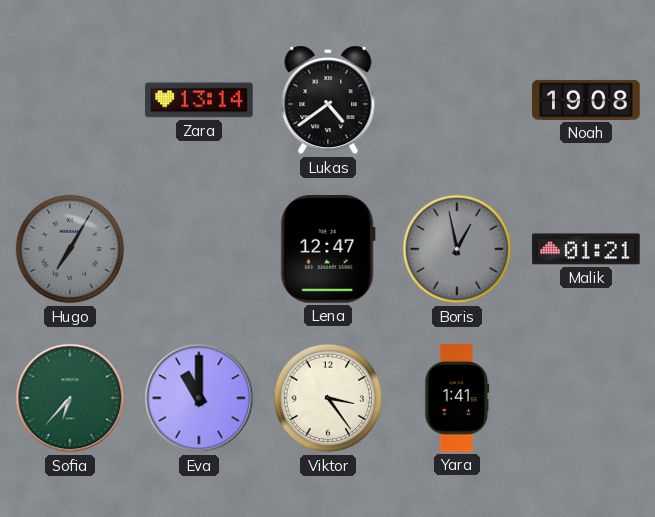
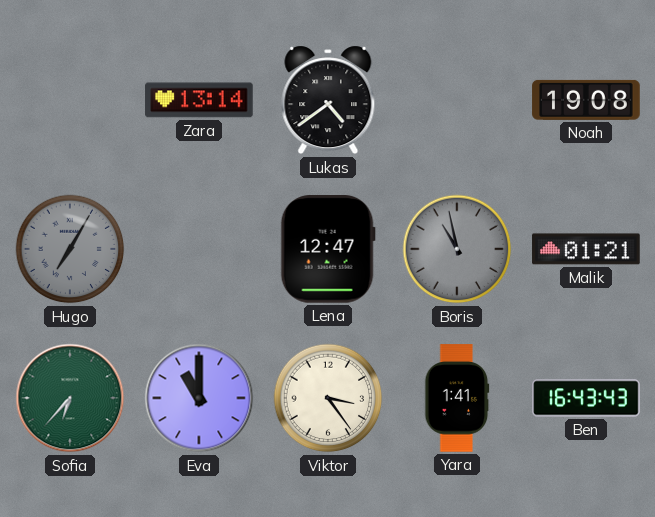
Boris: 12:58 -> 10:58
Ben: none -> 16:43
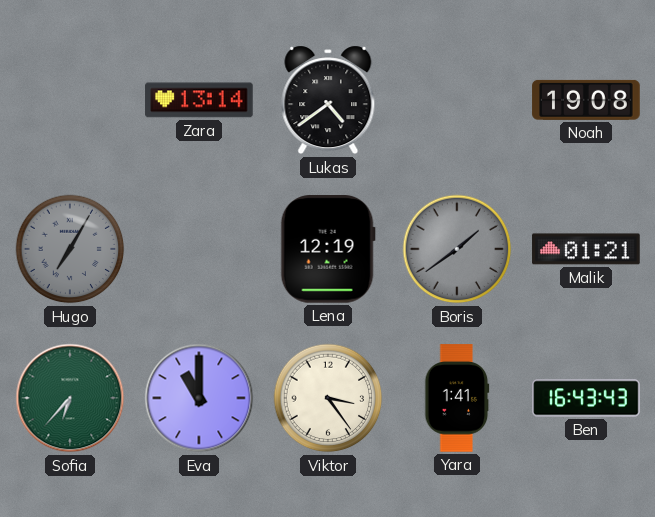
Lena: 12:47 -> 12:19
Boris: 10:58 -> 1:39
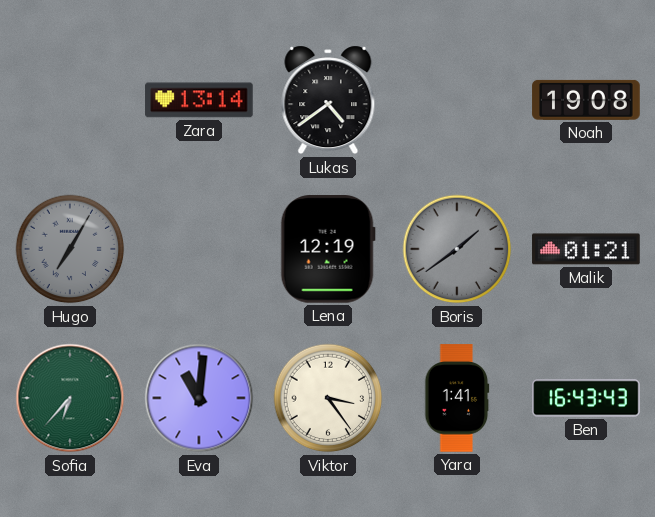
Eva: 11:00 -> 11:01
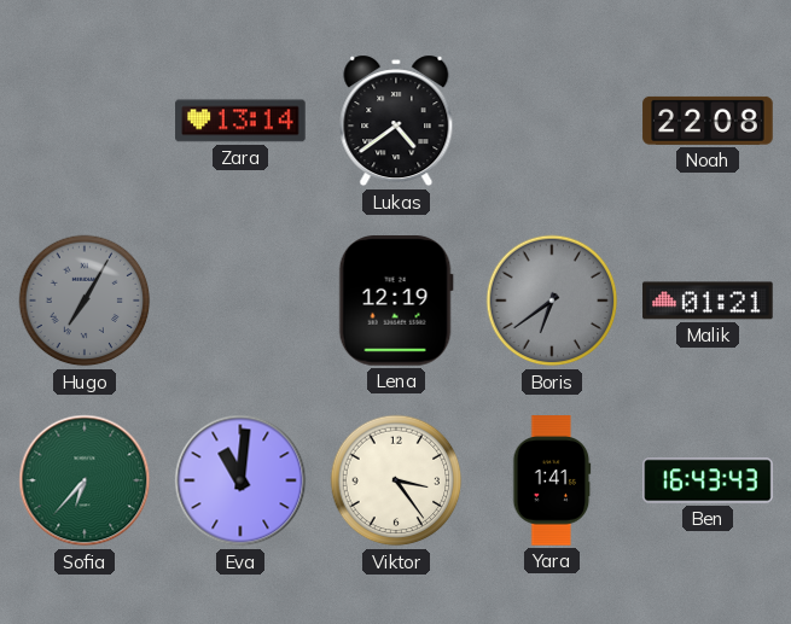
Noah: 19:08 -> 22:08
Boris: 1:39 -> 6:39
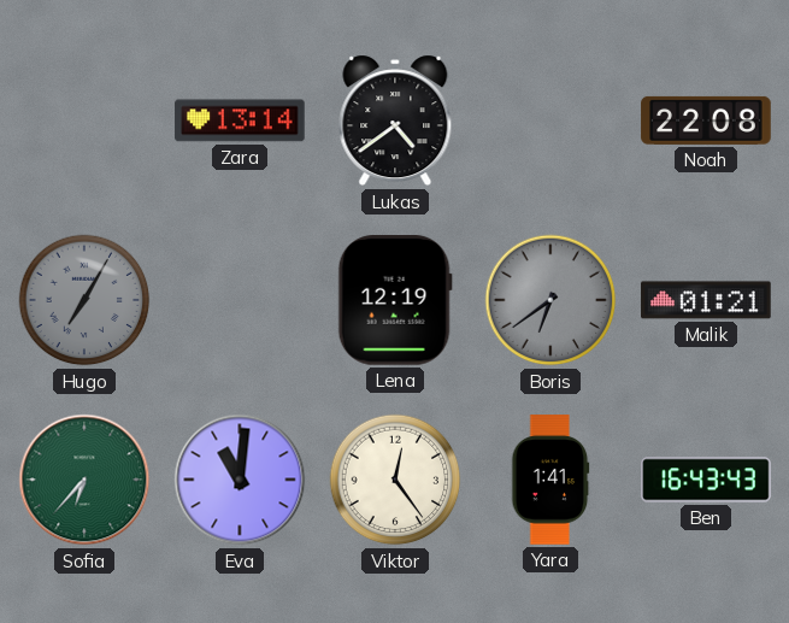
Viktor: 3:24 -> 12:24
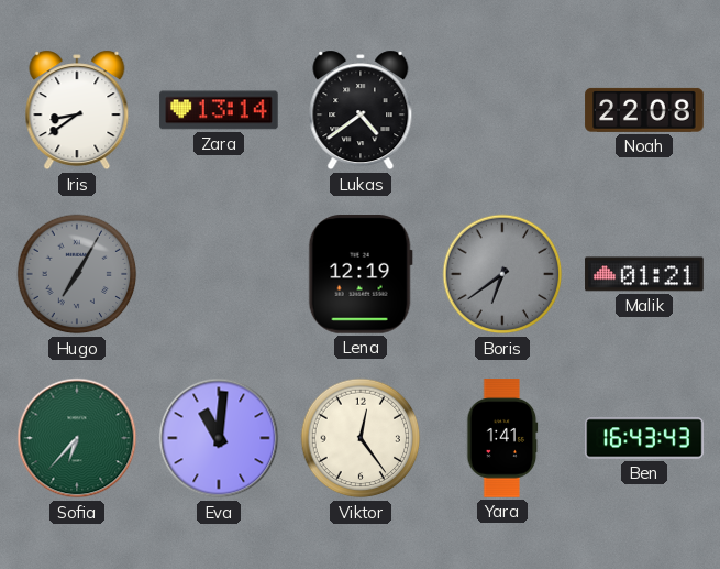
Iris: none -> 8:39
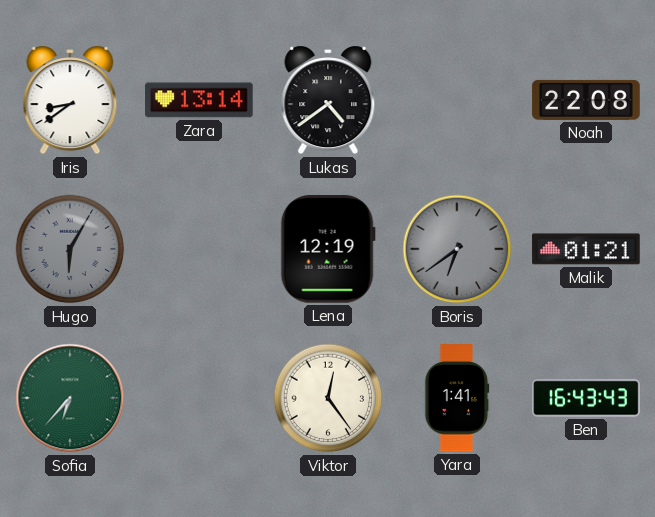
Hugo: 7:05 -> 6:05
Eva: 11:01 -> none
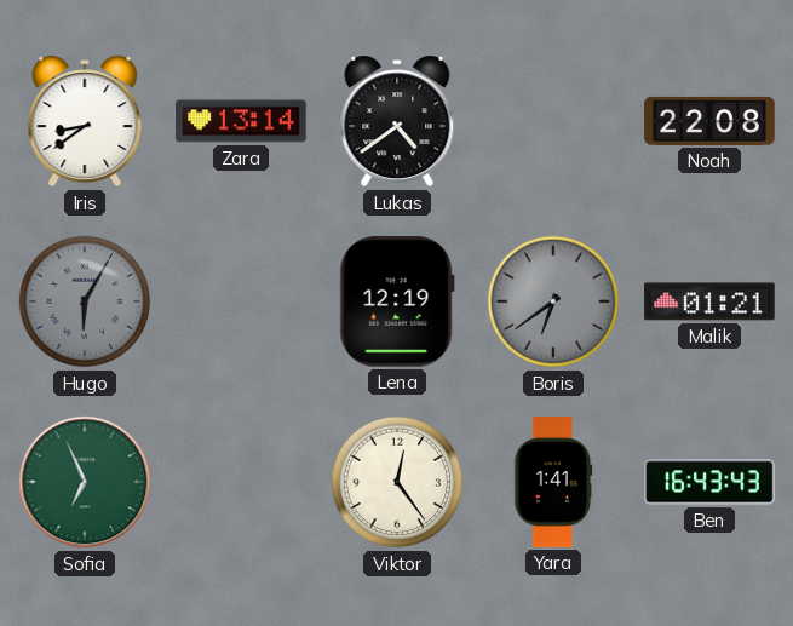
Sofia: 6:37 -> 6:56
